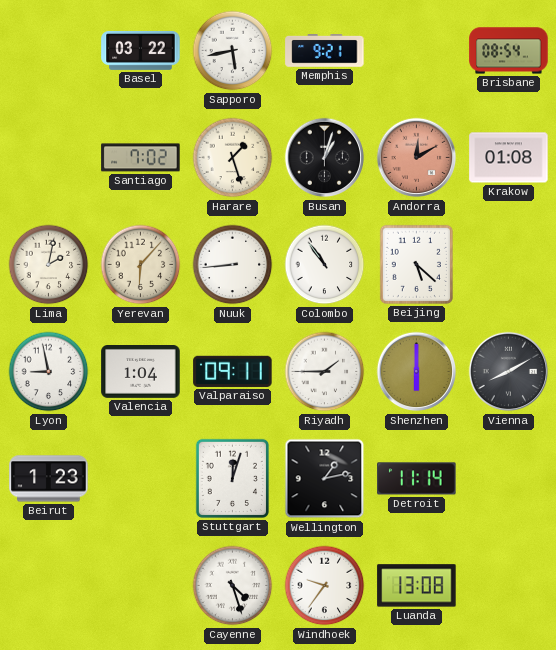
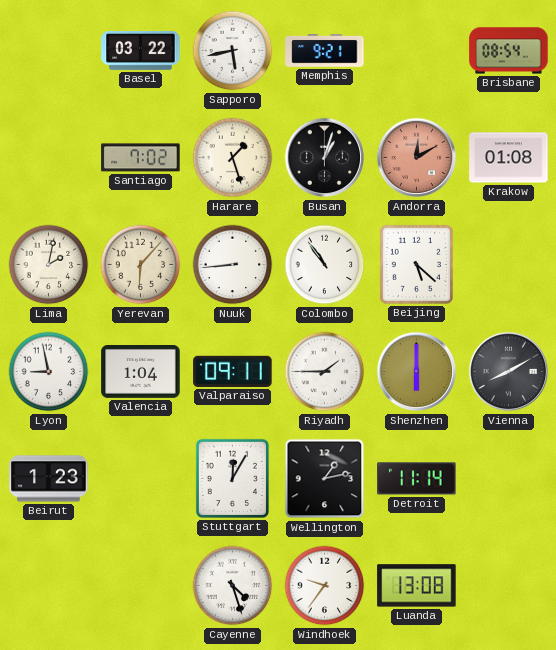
Stuttgart: 12:03 -> 12:05
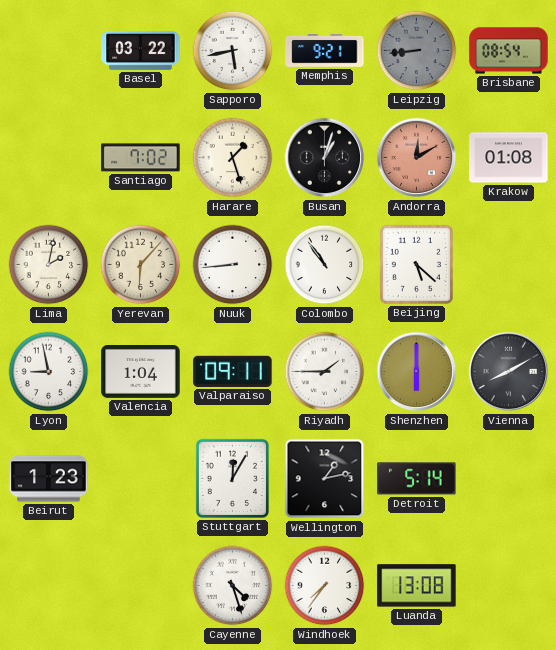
Leipzig: none -> 8:44
Detroit: 11:14 -> 5:14
Windhoek: 9:36 -> 7:36
